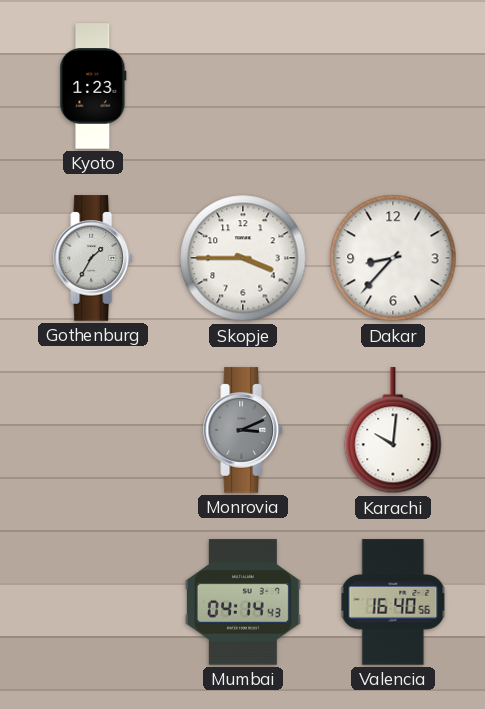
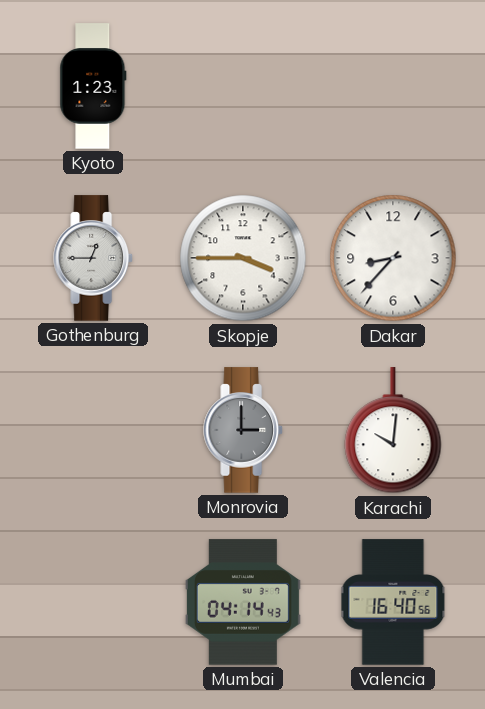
Gothenburg: 1:35 -> 12:45
Monrovia: 3:11 -> 3:00
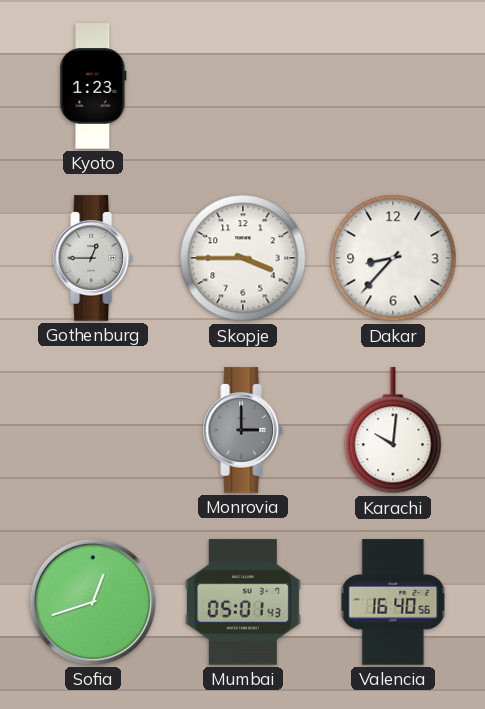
Sofia: none -> 12:42
Mumbai: 04:14 -> 05:01
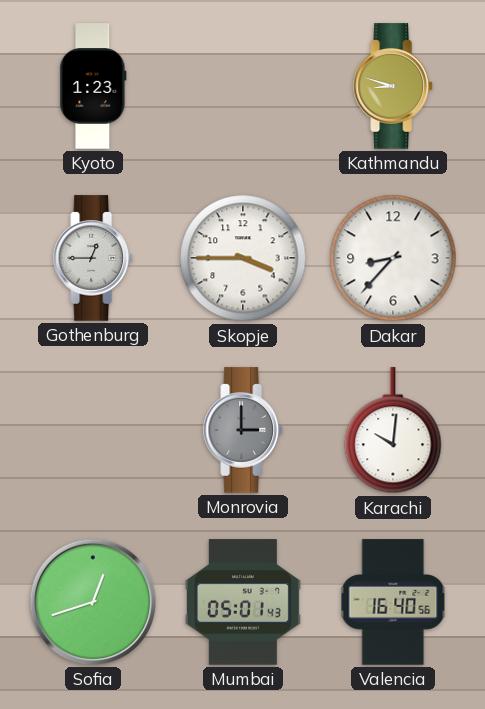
Kathmandu: none -> 8:48
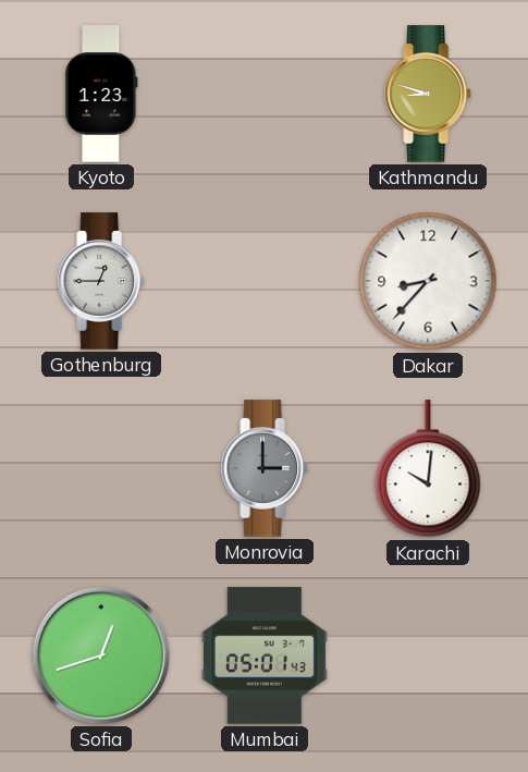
Skopje: 3:45 -> none
Valencia: 16:40 -> none
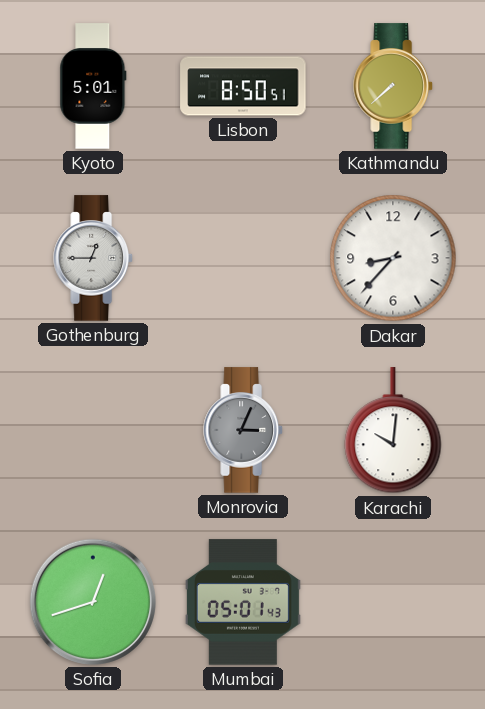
Kyoto: 1:23 -> 5:01
Lisbon: none -> 8:50
Kathmandu: 8:48 -> 7:38
Monrovia: 3:00 -> 3:04
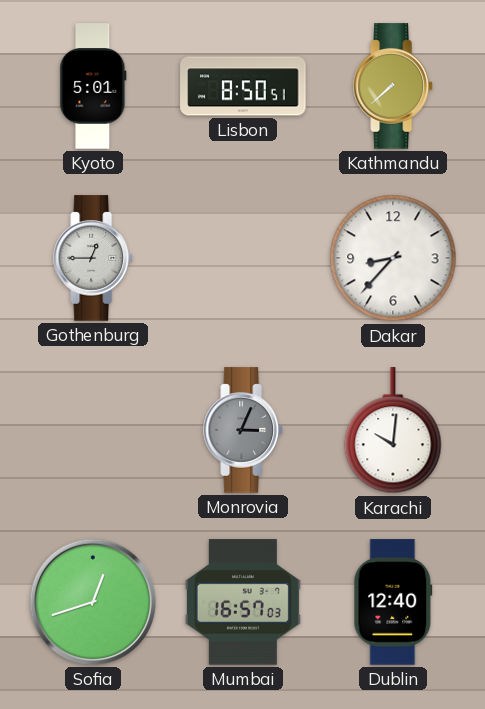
Mumbai: 05:01 -> 16:57
Dublin: none -> 12:40
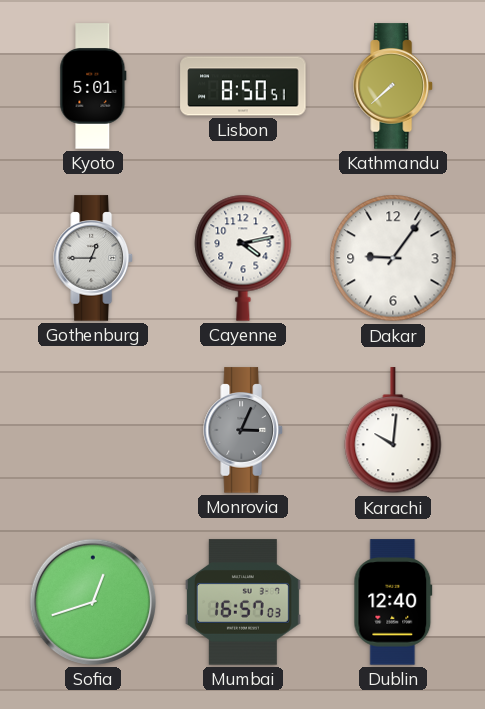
Cayenne: none -> 4:13
Dakar: 8:37 -> 9:06
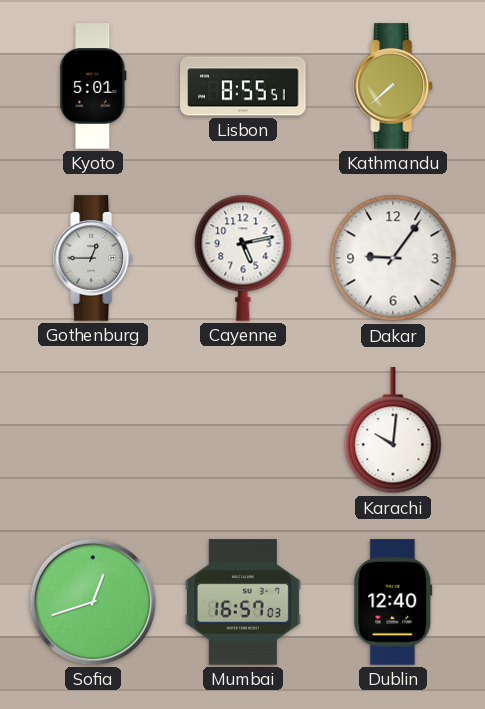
Lisbon: 8:50 -> 8:55
Cayenne: 4:13 -> 5:13
Monrovia: 3:04 -> none
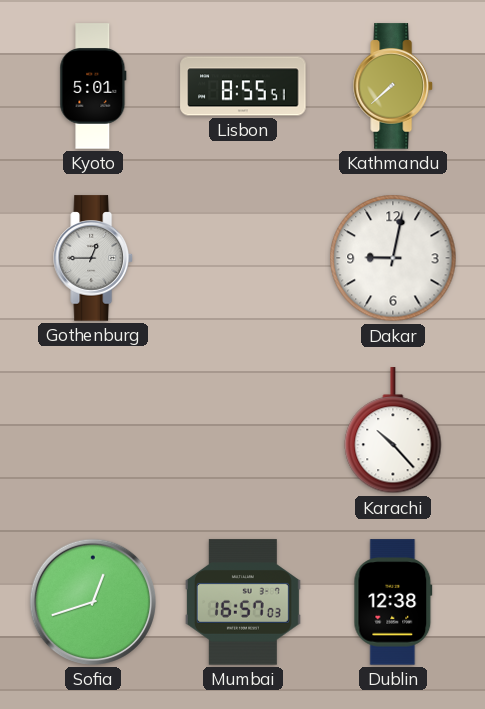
Cayenne: 5:13 -> none
Dakar: 9:06 -> 9:02
Karachi: 10:01 -> 10:23
Dublin: 12:40 -> 12:38
